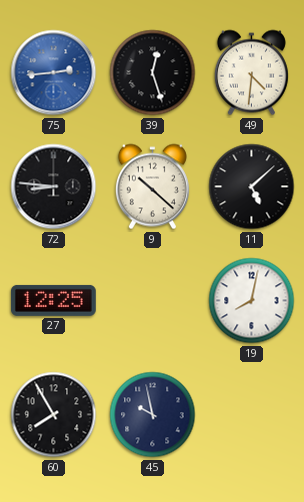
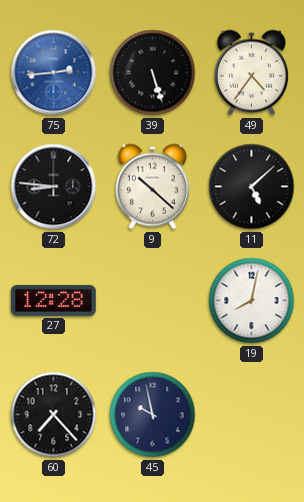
39: 12:27 -> 5:27
49: 4:31 -> 4:36
27: 12:25 -> 12:28
60: 7:55 -> 7:23
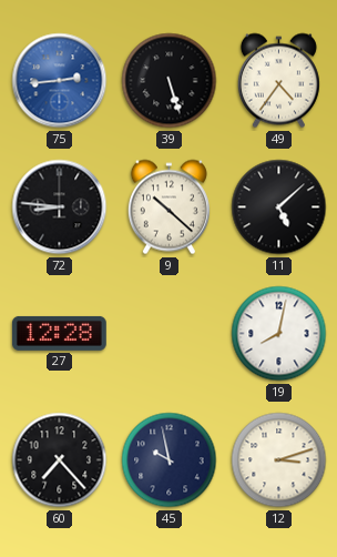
12: none -> 3:12
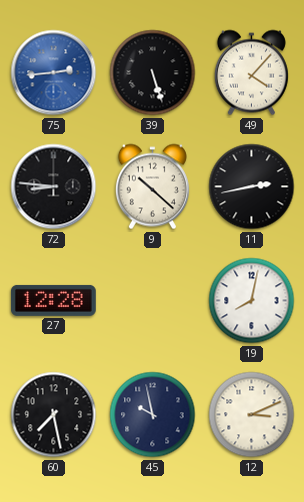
49: 4:36 -> 4:07
11: 5:08 -> 2:43
60: 7:23 -> 7:28
12: 3:12 -> 3:11
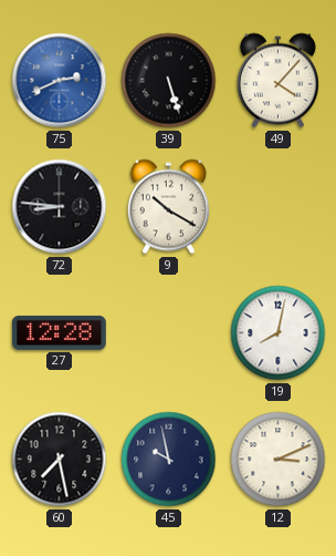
75: 2:44 -> 2:41
9: 10:22 -> 10:20
11: 2:43 -> none
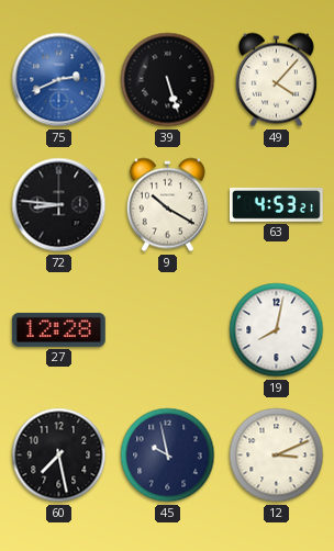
63: none -> 4:53
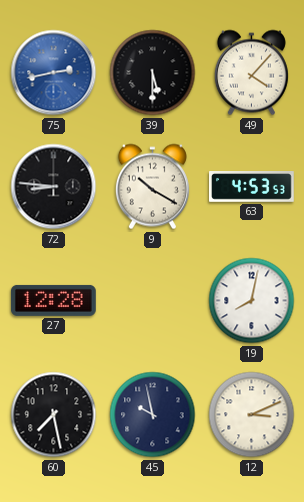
75: 2:41 -> 2:43
39: 5:27 -> 5:30
63: 4:53:21 -> 4:53:53
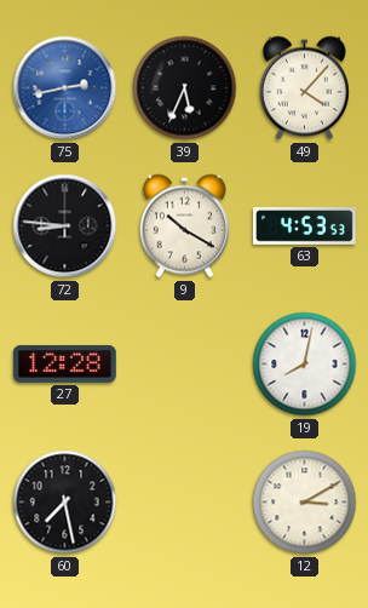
39: 5:30 -> 5:34
45: 9:58 -> none
12: 3:11 -> 3:10
